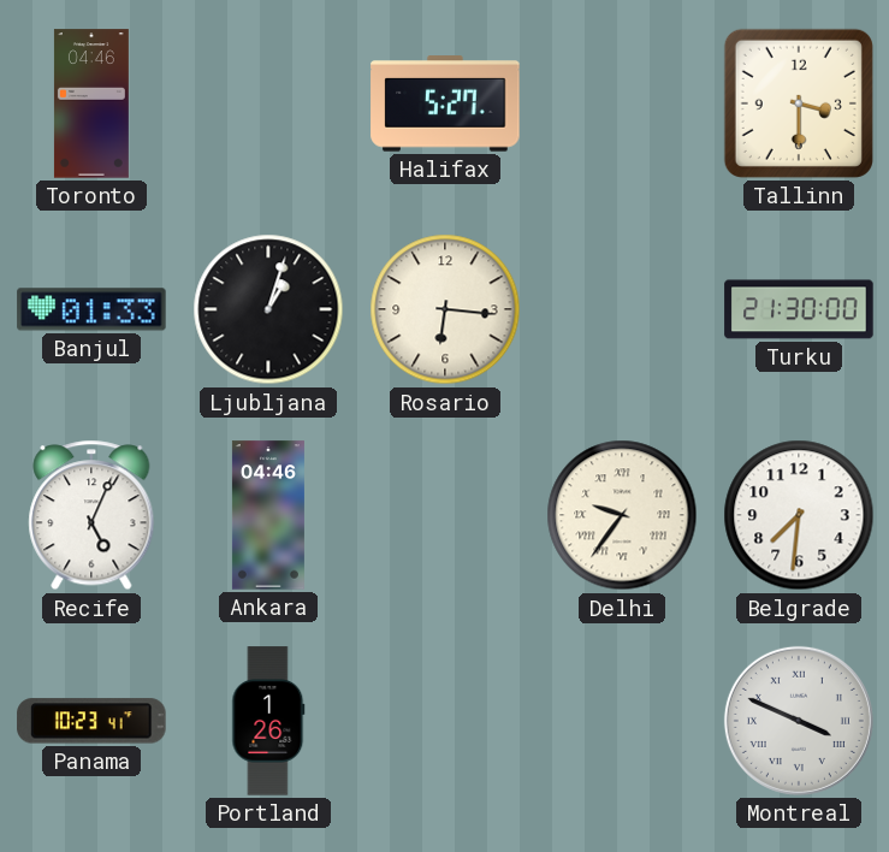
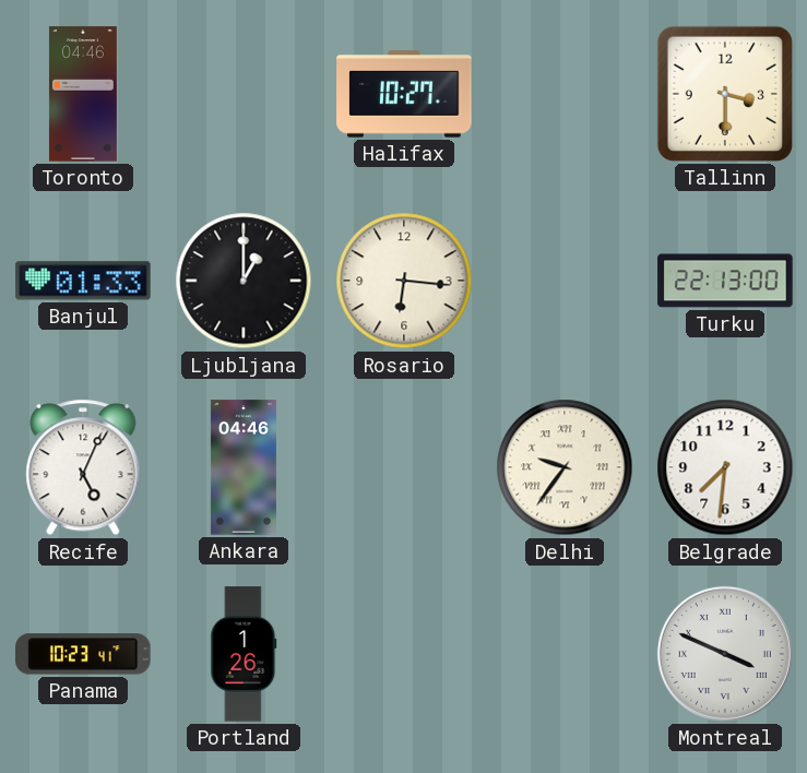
Halifax: 5:27 -> 10:27
Ljubljana: 1:03 -> 1:00
Turku: 21:30 -> 22:13
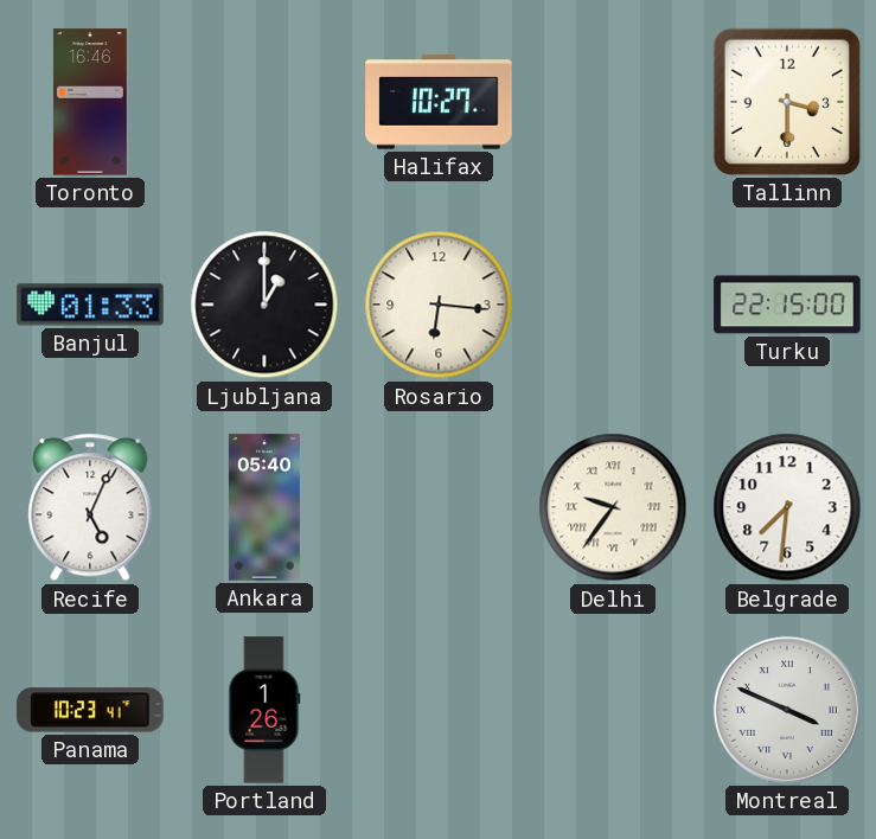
Toronto: 04:46 -> 16:46
Turku: 22:13 -> 22:15
Ankara: 04:46 -> 05:40
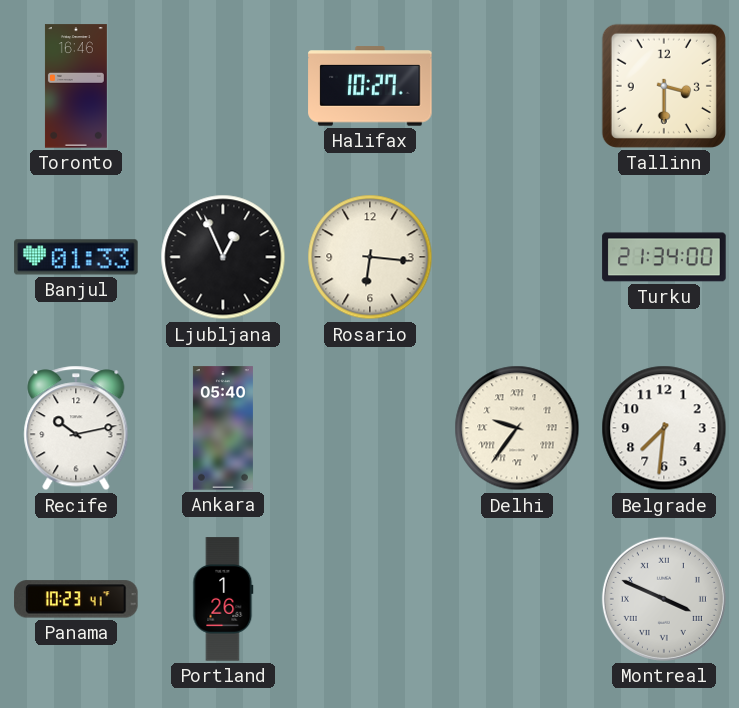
Ljubljana: 1:00 -> 12:56
Turku: 22:15 -> 21:34
Recife: 5:04 -> 10:13
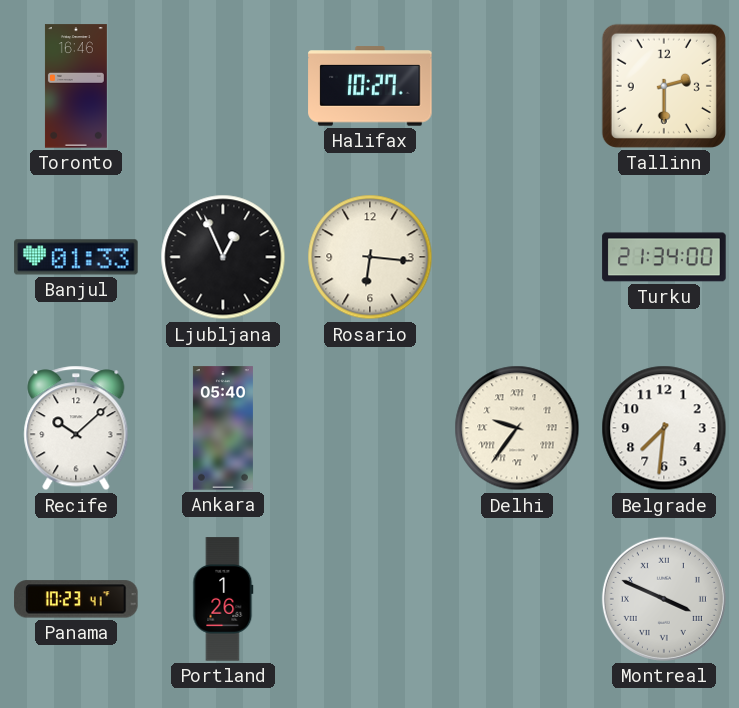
Tallinn: 3:30 -> 2:30
Recife: 10:13 -> 10:08
